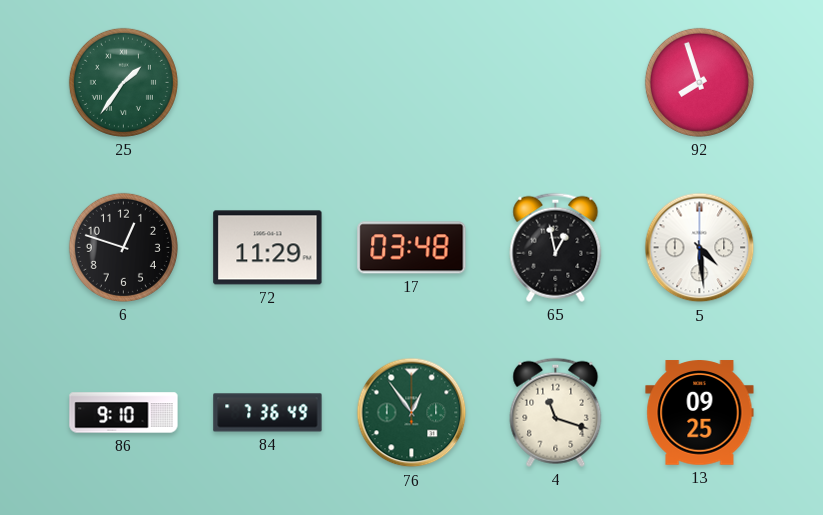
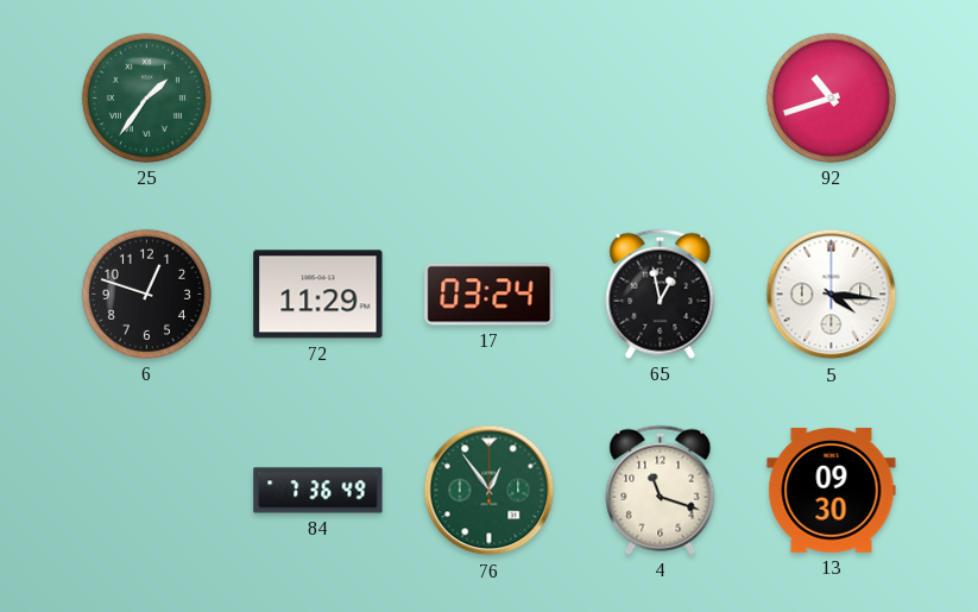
92: 7:57 -> 10:42
17: 03:48 -> 03:24
5: 4:29 -> 4:16
86: 9:10 -> none
13: 09:25 -> 09:30
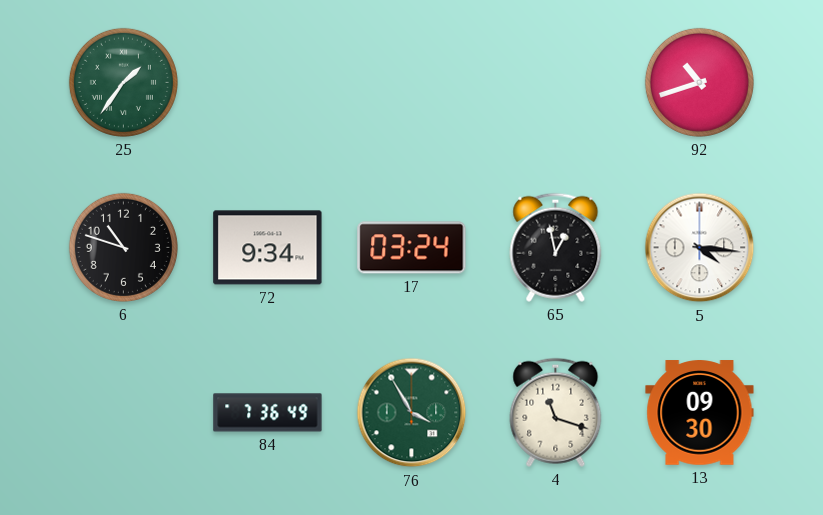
6: 12:48 -> 10:48
72: 11:29 -> 9:34
76: 12:54 -> 3:55
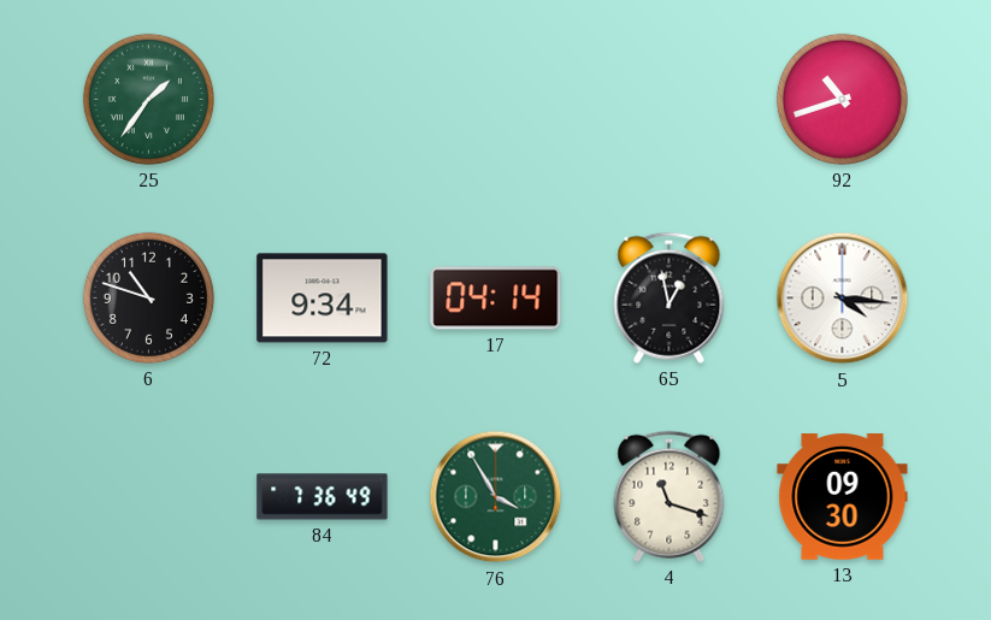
17: 03:24 -> 04:14
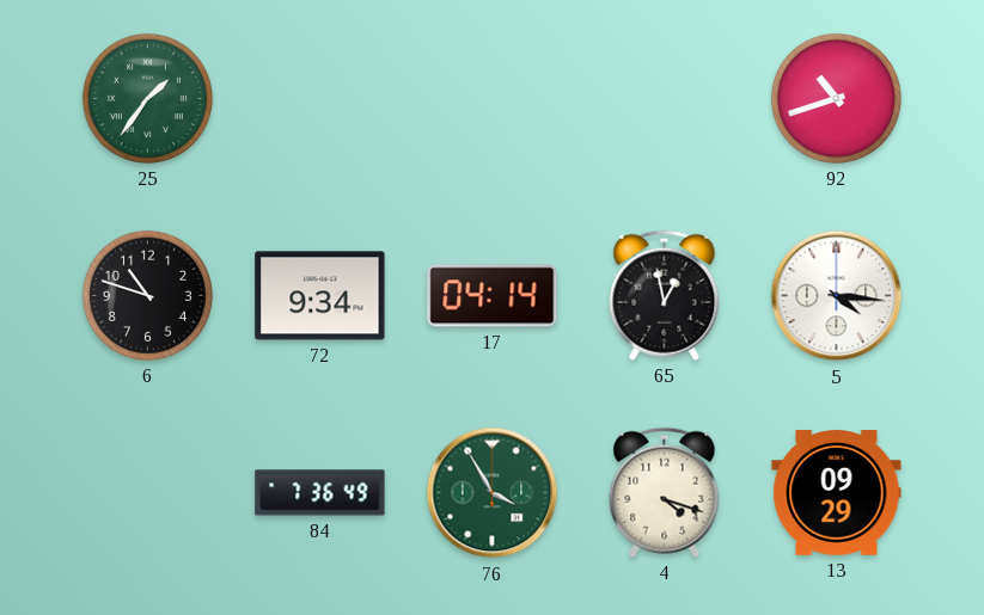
4: 11:18 -> 4:18
13: 09:30 -> 09:29
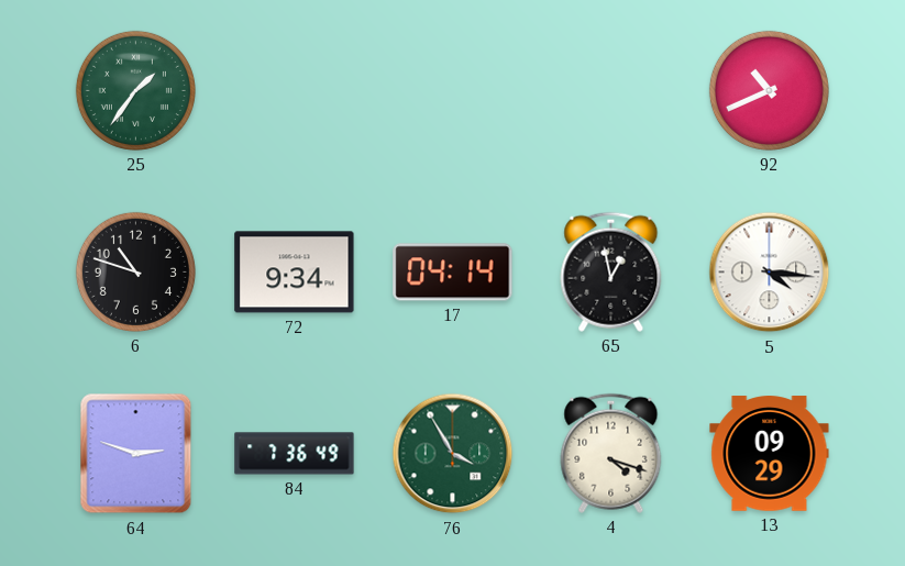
92: 10:42 -> 10:41
64: none -> 2:48
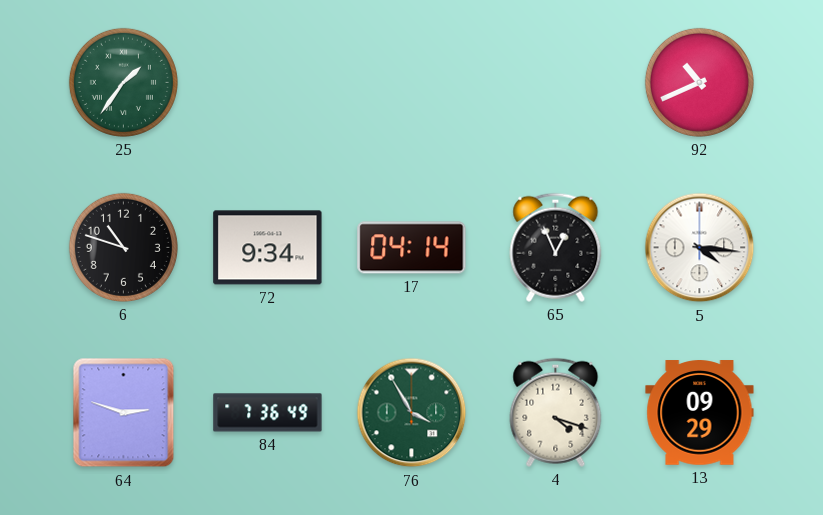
65: 12:58 -> 12:56
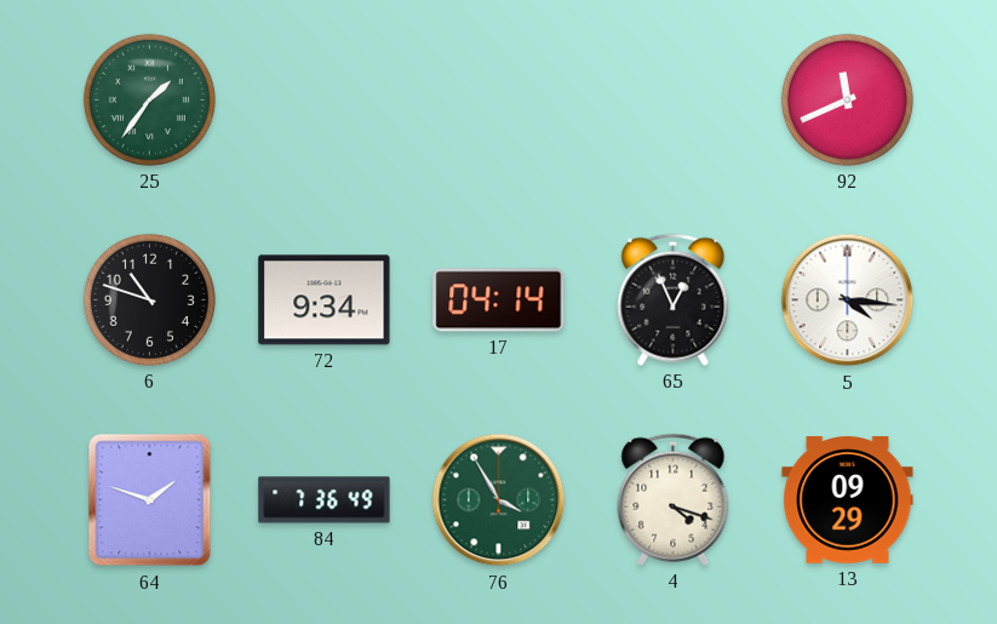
92: 10:41 -> 11:41
64: 2:48 -> 1:48
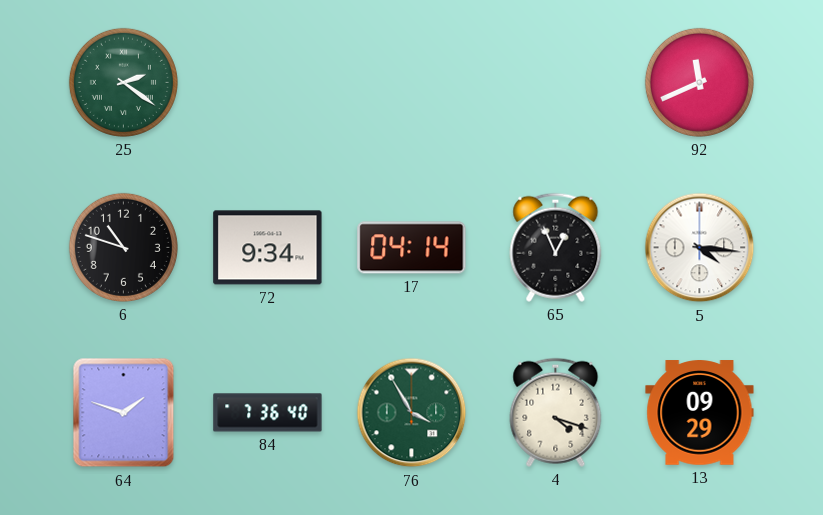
25: 1:36 -> 2:21
84: 7:36:49 -> 7:36:40
